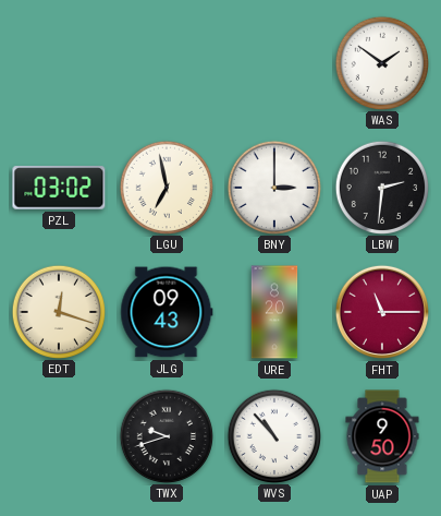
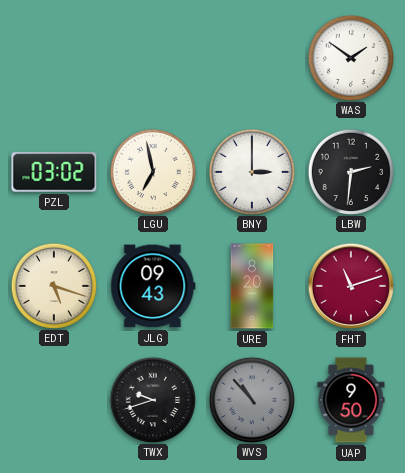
EDT: 12:18 -> 5:18
FHT: 11:15 -> 11:12
WVS dial: white -> grey
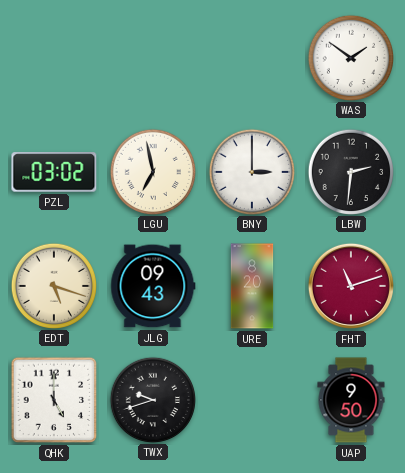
QHK: none -> 5:00
WVS: 10:53 -> none
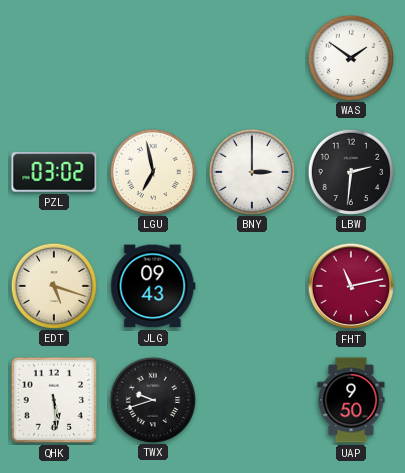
URE: 8:20 -> none
FHT: 11:12 -> 11:13
QHK: 5:00 -> 5:29
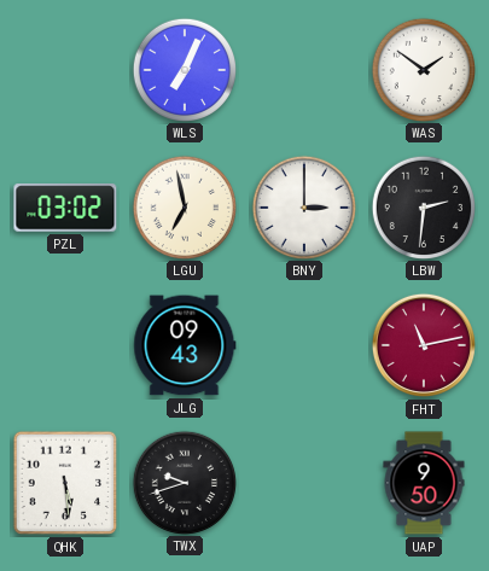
WLS: none -> 7:04
EDT: 5:18 -> none
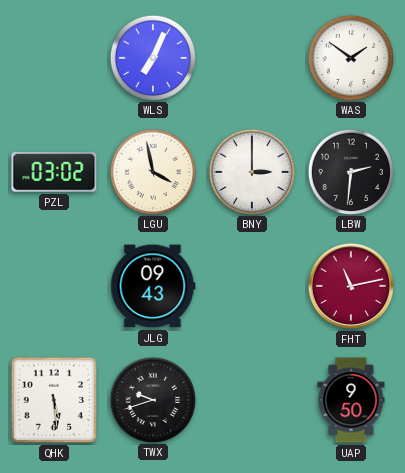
LGU: 6:58 -> 3:58
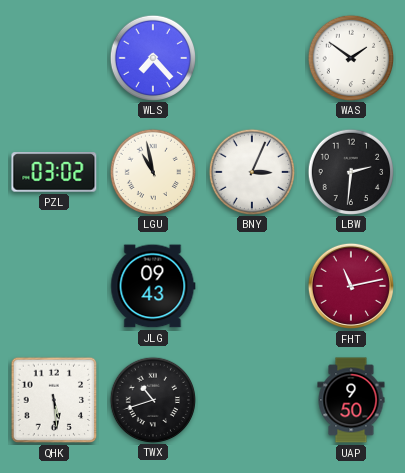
WLS: 7:04 -> 7:23
LGU: 3:58 -> 10:58
BNY: 3:00 -> 3:04
TWX: 9:42 -> 10:42
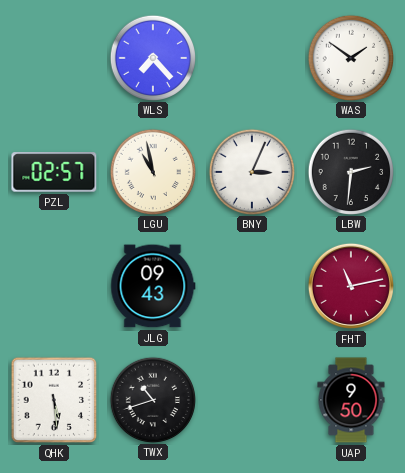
PZL: 03:02 -> 02:57
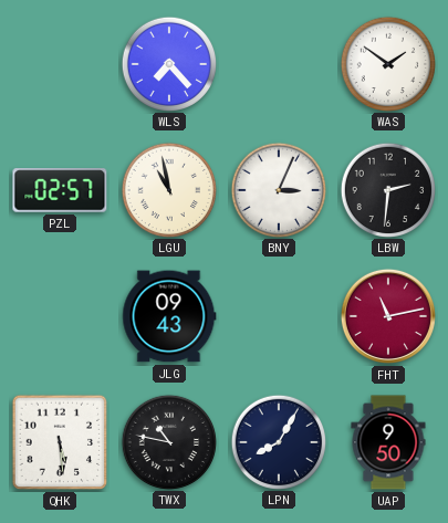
TWX: 10:42 -> 10:47
LPN: none -> 8:05
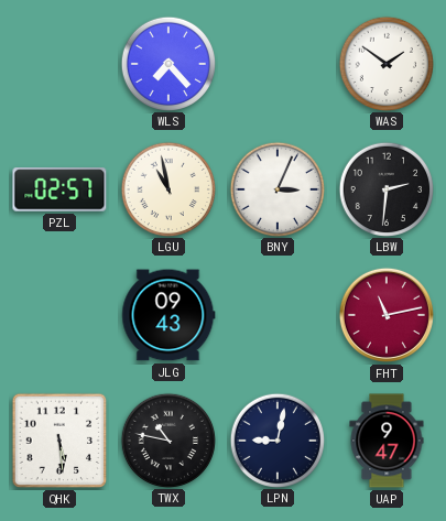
LPN: 8:05 -> 9:02
UAP: 9:50 -> 9:47
